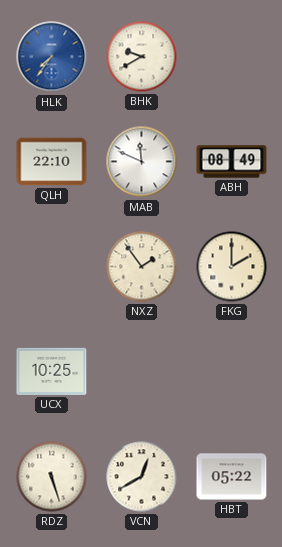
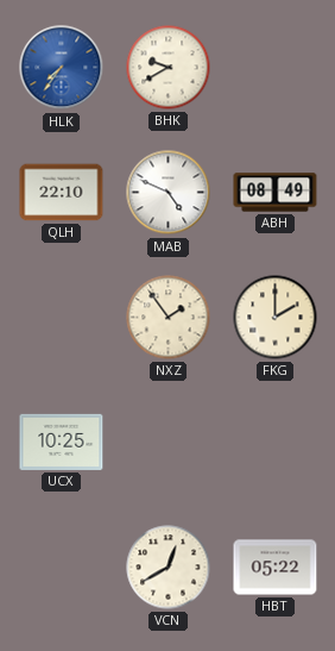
MAB: 11:49 -> 4:49
RDZ: 5:27 -> none
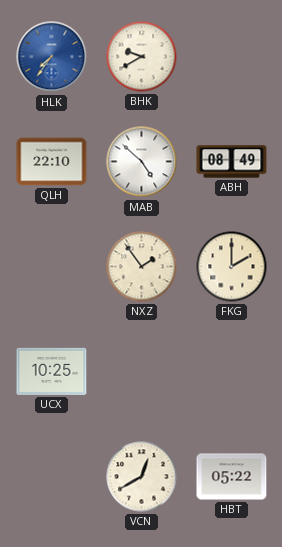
MAB: 4:49 -> 4:52
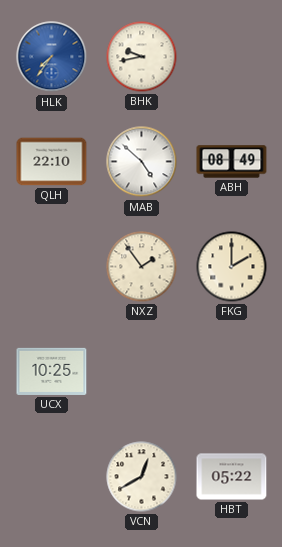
BHK: 9:40 -> 9:43
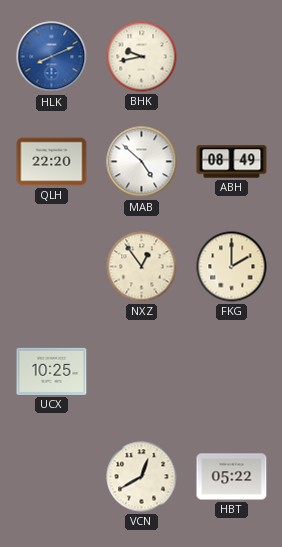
HLK: 7:36 -> 8:11
QLH: 22:10 -> 22:20
NXZ: 1:54 -> 12:54
